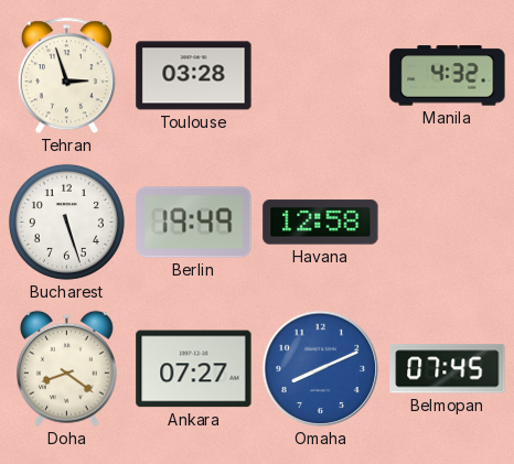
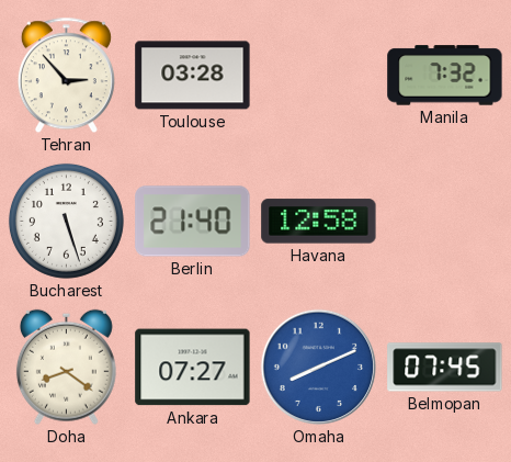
Tehran: 2:57 -> 2:53
Manila: 4:32 -> 7:32
Berlin: 19:49 -> 21:40
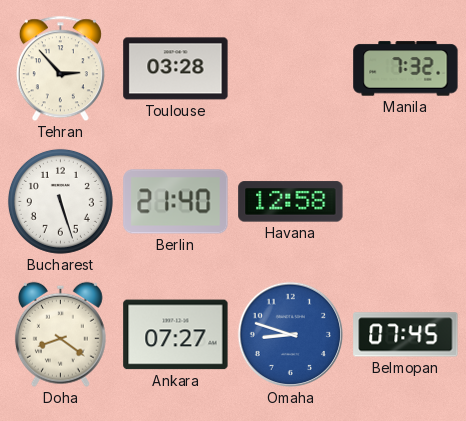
Omaha: 8:11 -> 8:48
